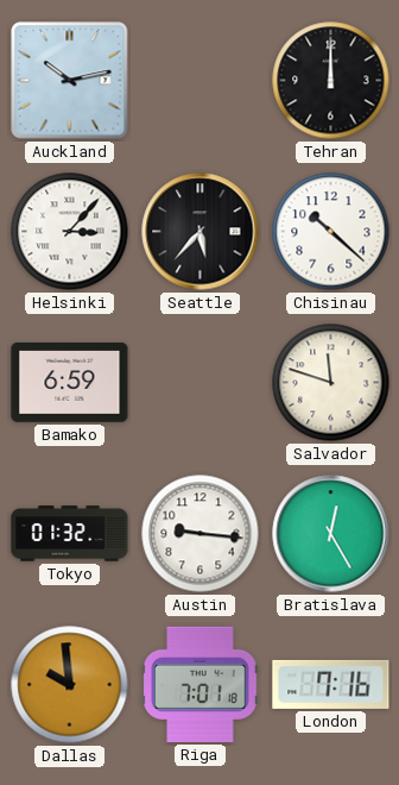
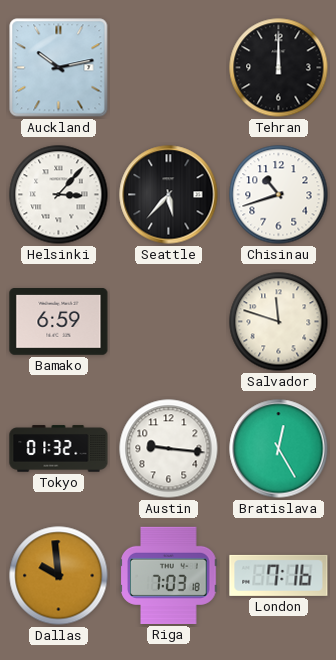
Chisinau: 10:22 -> 10:42
Riga: 7:01 -> 7:03
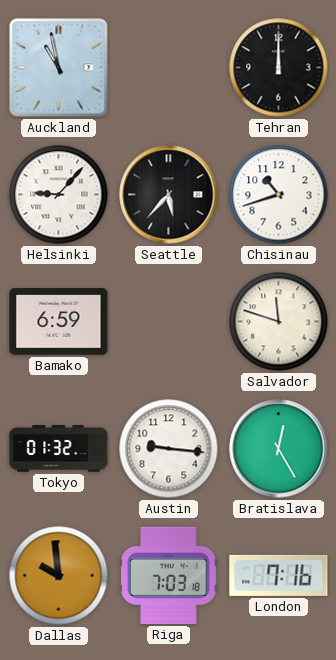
Auckland: 10:13 -> 10:58
Helsinki: 3:07 -> 9:07
